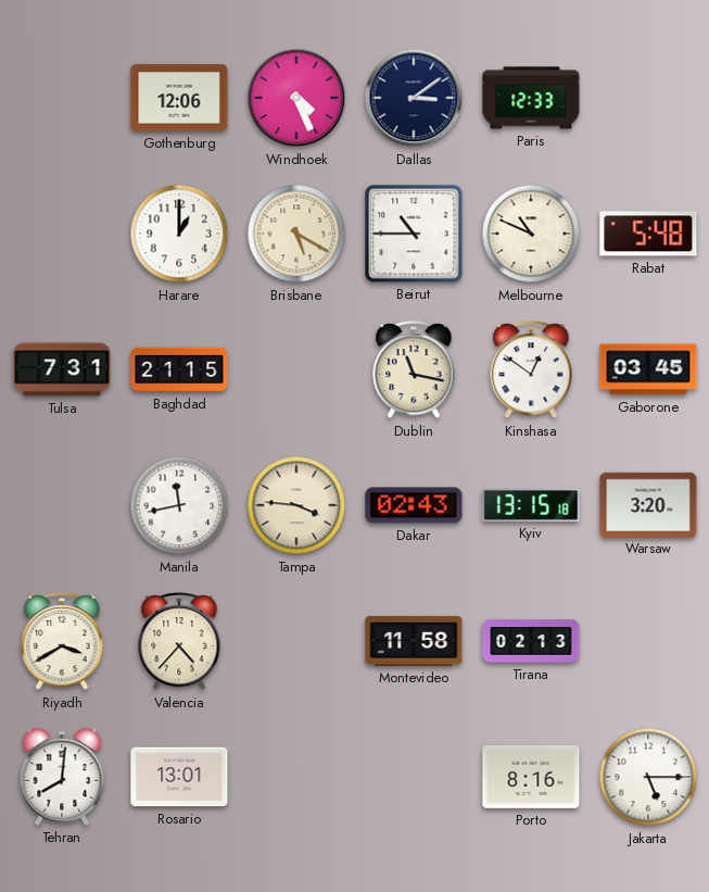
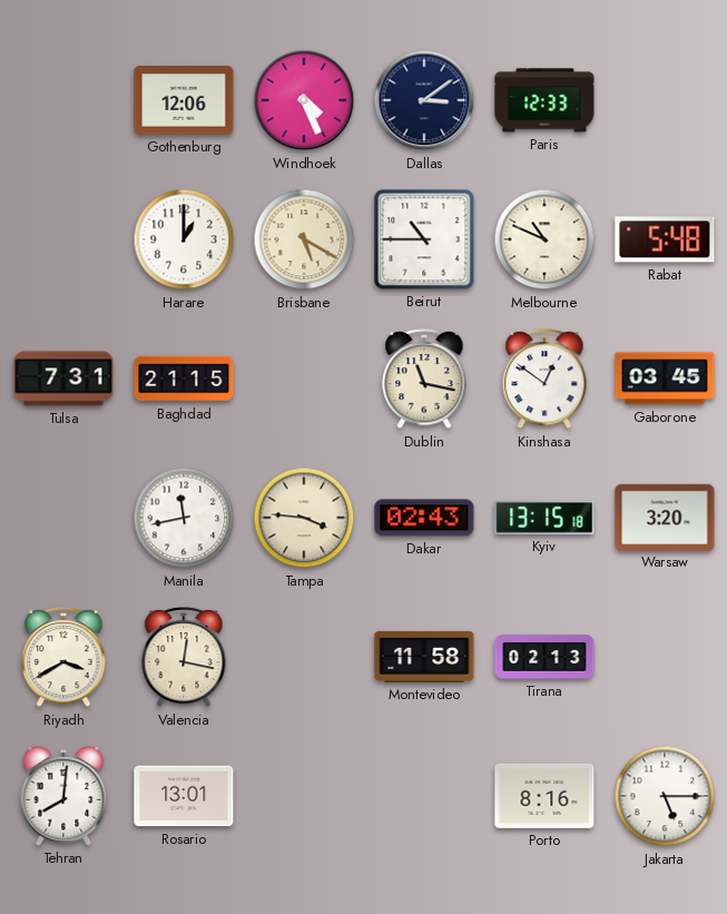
Valencia: 4:37 -> 12:17
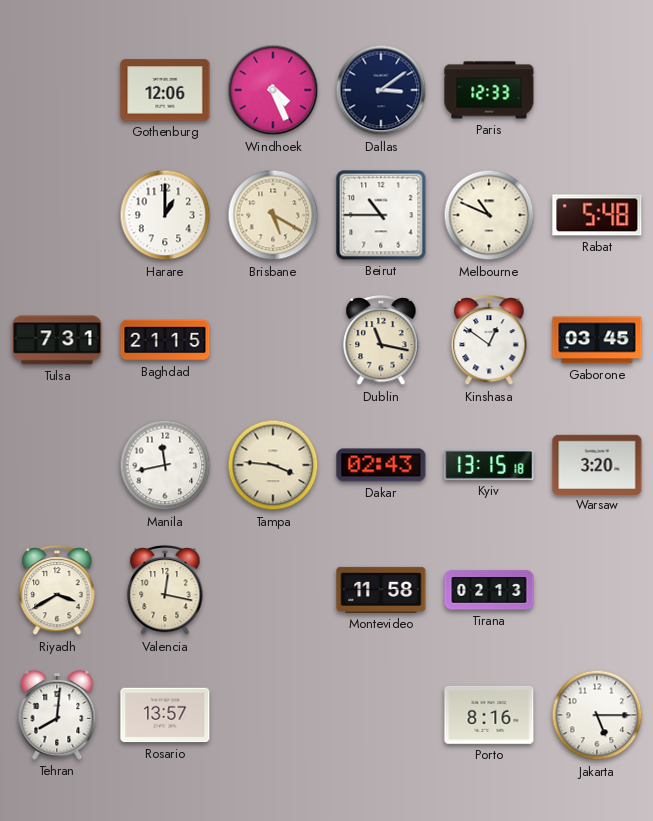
Rosario: 13:01 -> 13:57
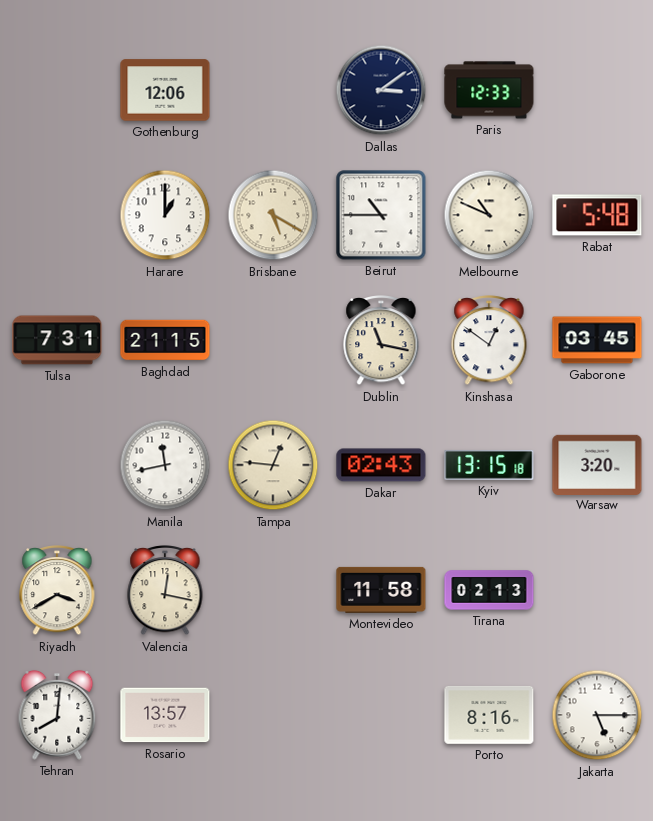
Windhoek: 4:26 -> none
Tampa: 3:46 -> 12:46
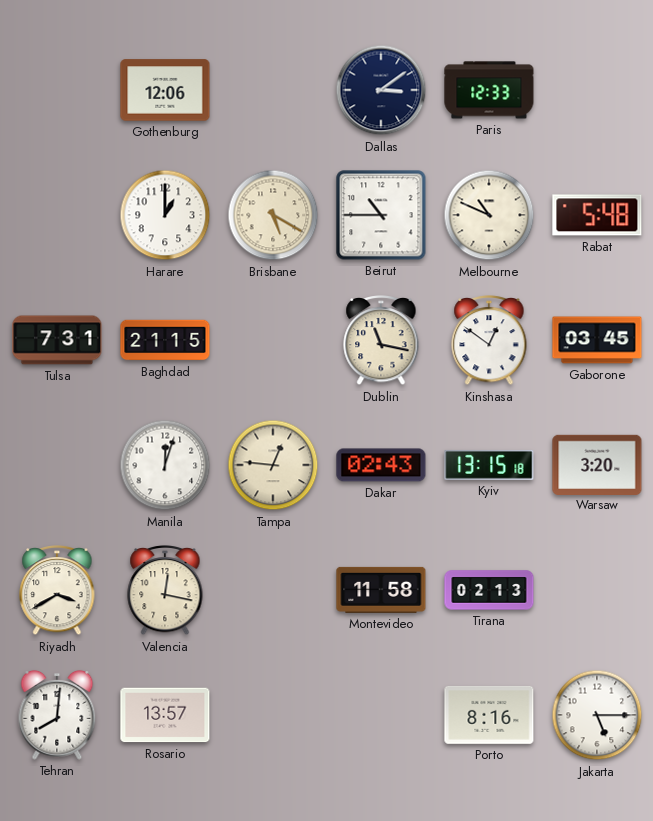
Manila: 11:43 -> 12:03
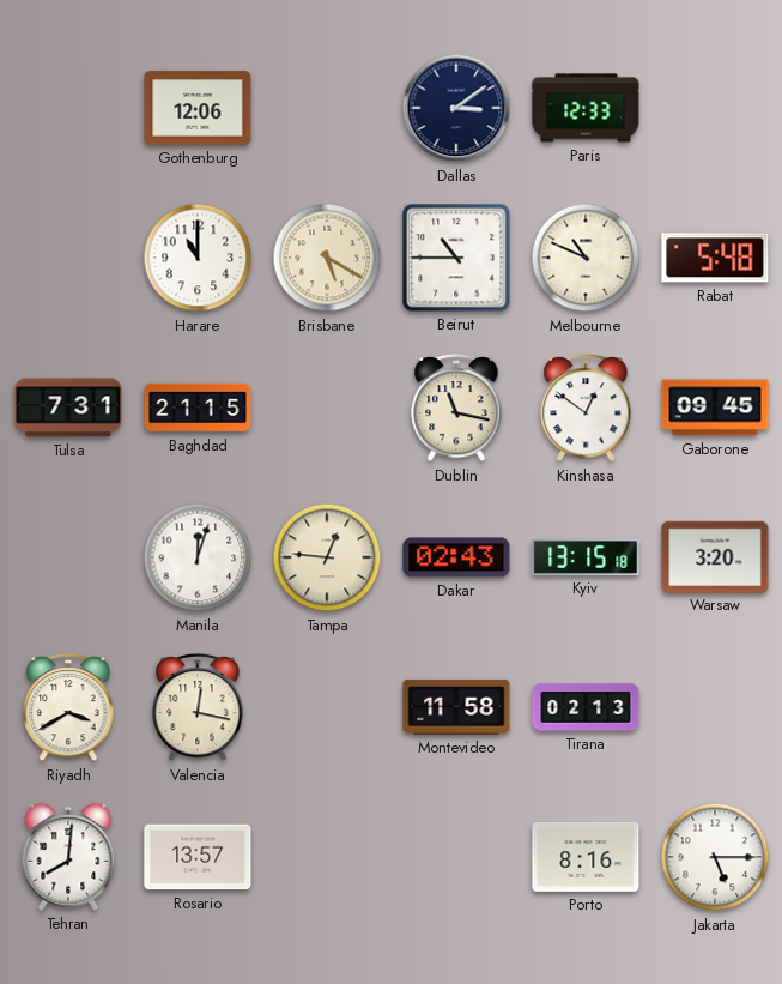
Harare: 1:00 -> 11:00
Gaborone: 03:45 -> 09:45
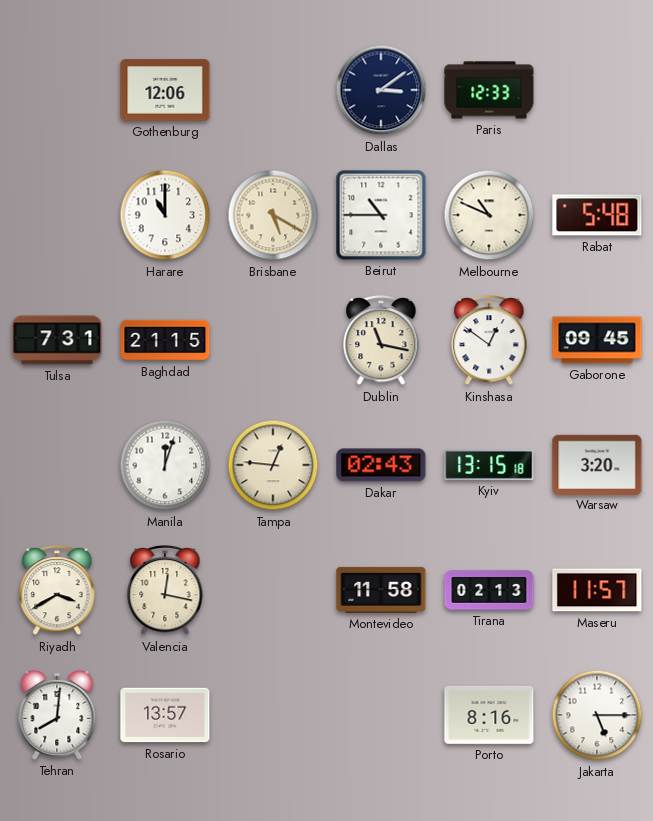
Maseru: none -> 11:57
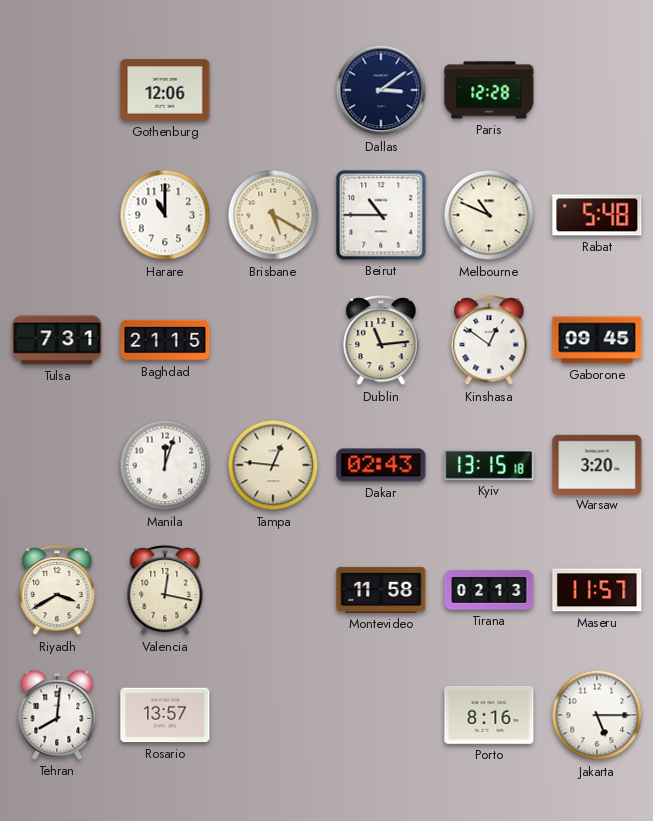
Paris: 12:33 -> 12:28
Dublin: 11:17 -> 11:14
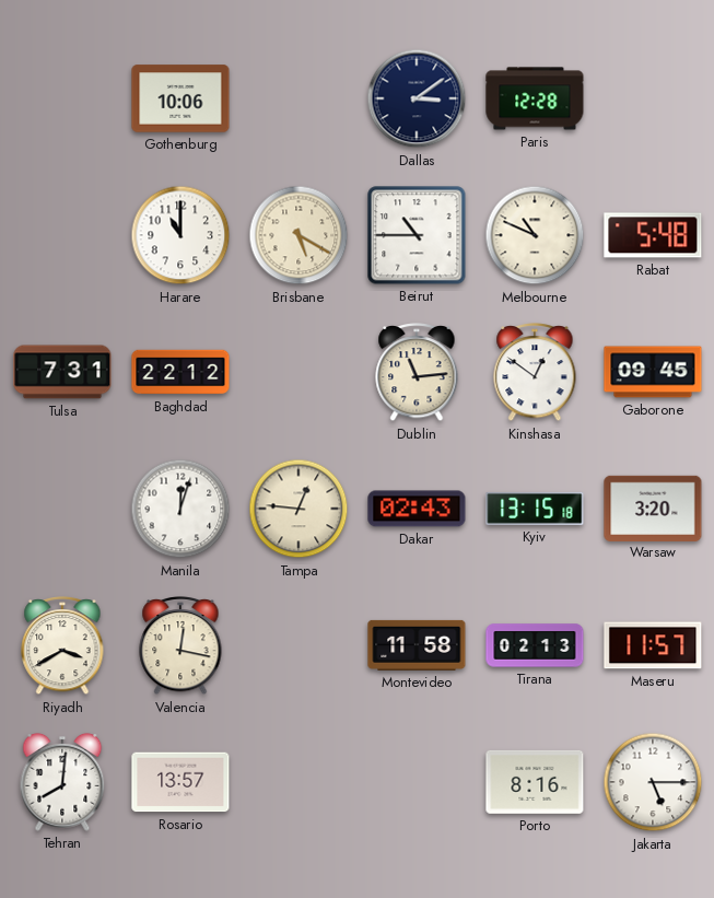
Gothenburg: 12:06 -> 10:06
Baghdad: 21:15 -> 22:12
